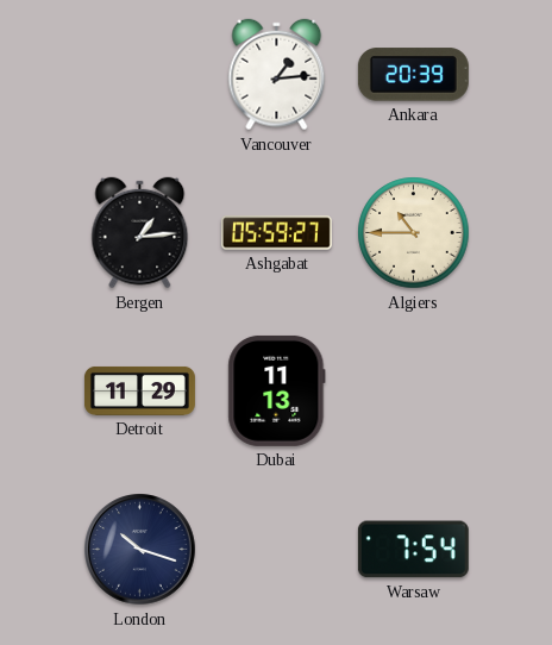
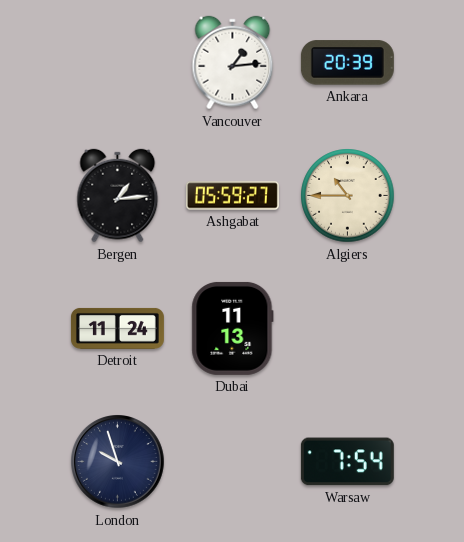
Detroit: 11:29 -> 11:24
London: 10:18 -> 9:57
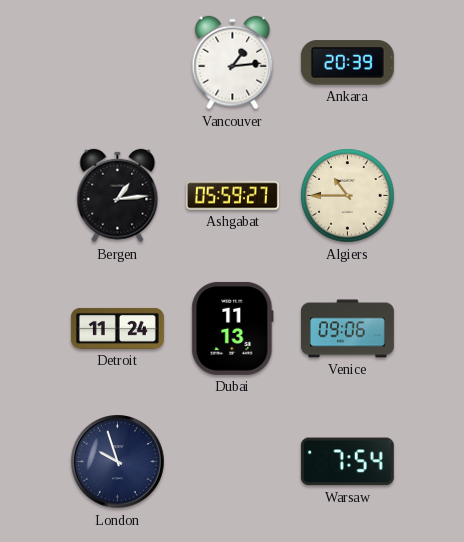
Venice: none -> 09:06
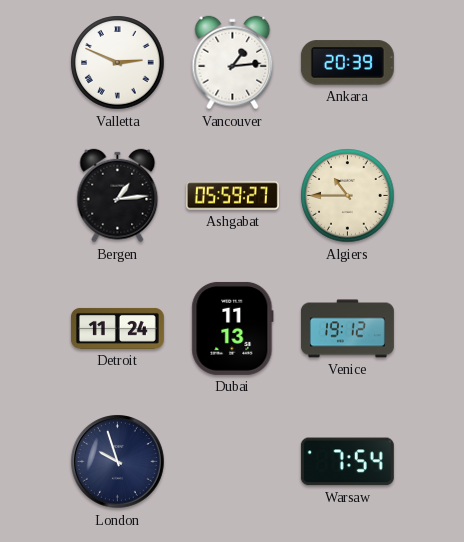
Valletta: none -> 2:49
Venice: 09:06 -> 19:12
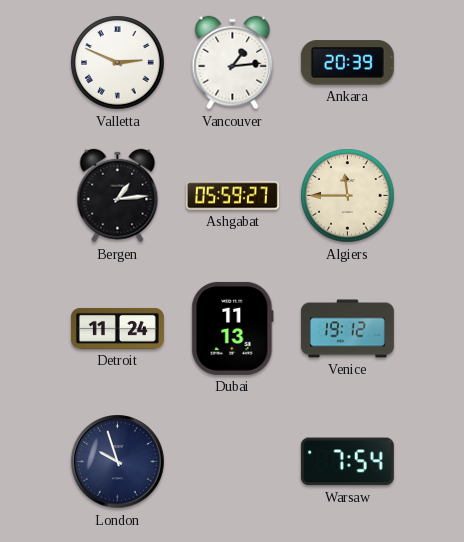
Algiers: 10:45 -> 11:45
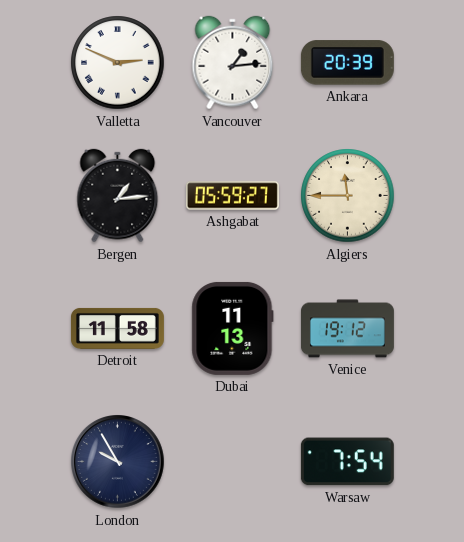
Detroit: 11:24 -> 11:58
London: 9:57 -> 9:55
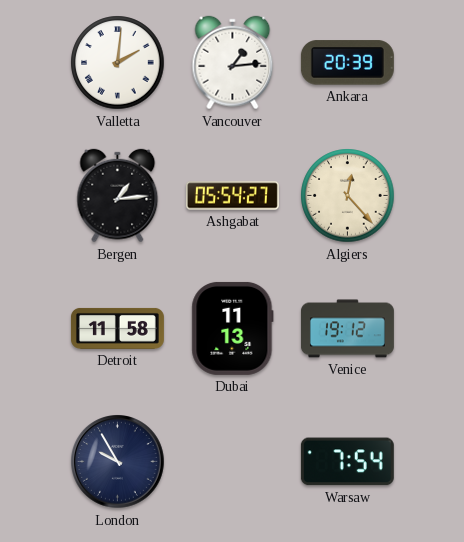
Valletta: 2:49 -> 2:01
Ashgabat: 05:59 -> 05:54
Algiers: 11:45 -> 12:23
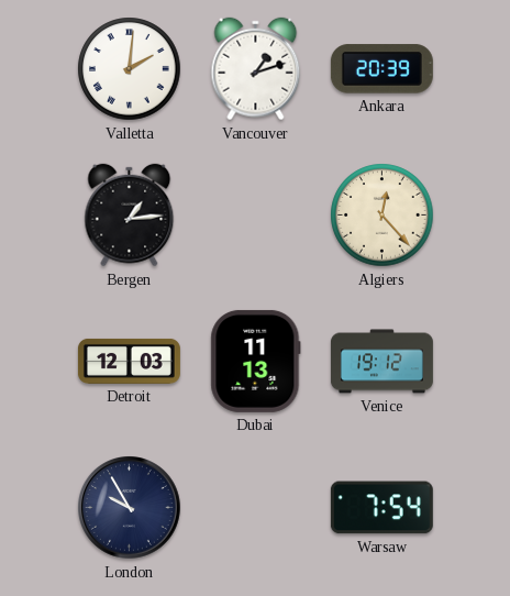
Vancouver: 1:14 -> 1:12
Ashgabat: 05:54 -> none
Detroit: 11:58 -> 12:03
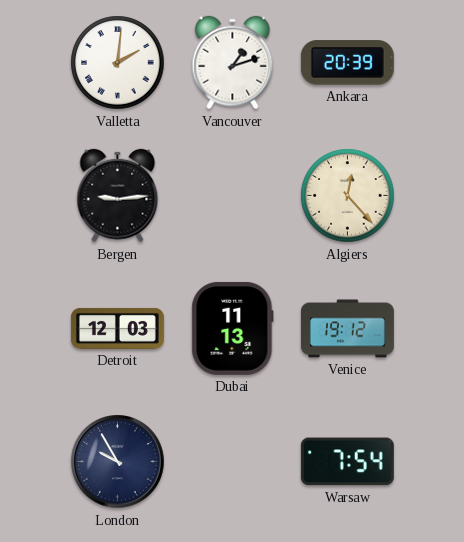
Bergen: 1:14 -> 9:14
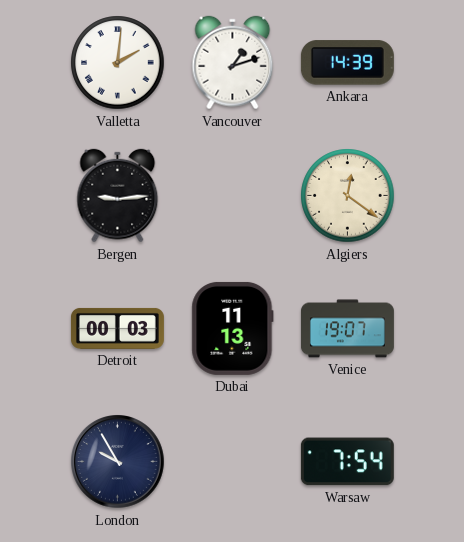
Ankara: 20:39 -> 14:39
Algiers: 12:23 -> 12:21
Detroit: 12:03 -> 00:03
Venice: 19:12 -> 19:07
